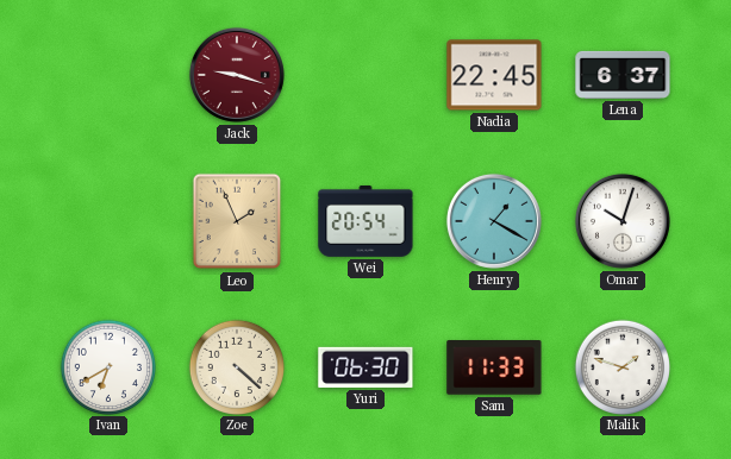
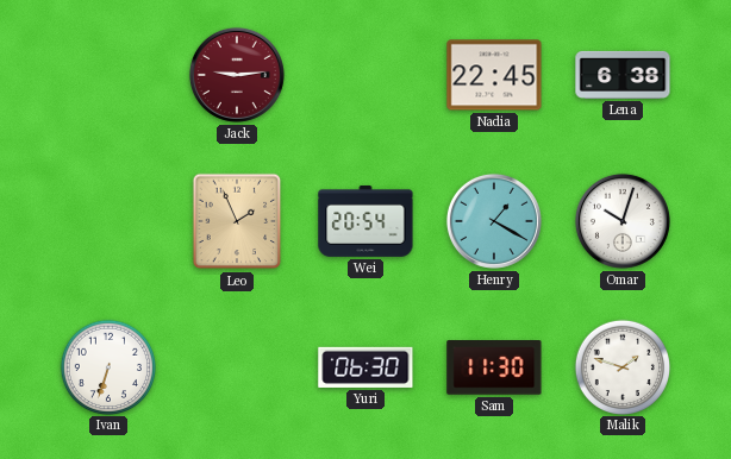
Jack: 9:18 -> 9:14
Lena: 6:37 -> 6:38
Ivan: 6:40 -> 6:33
Zoe: 4:22 -> none
Sam: 11:33 -> 11:30
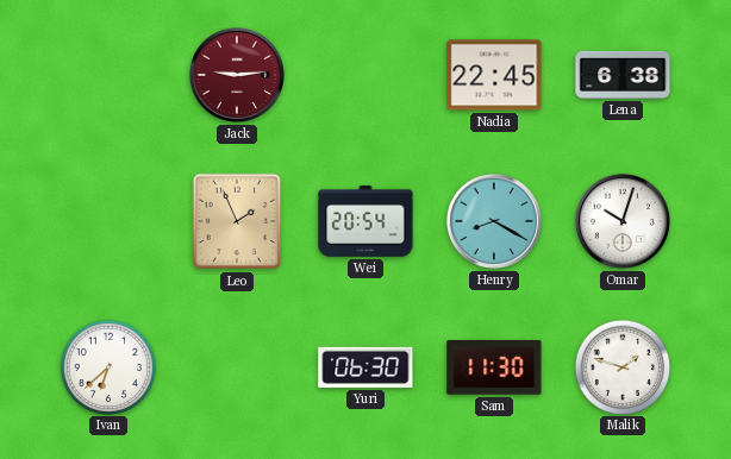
Henry: 1:20 -> 8:20
Ivan: 6:33 -> 6:38
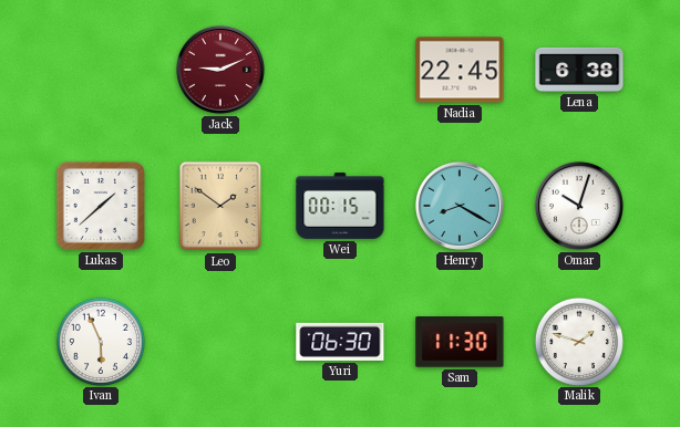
Jack: 9:14 -> 9:11
Lukas: none -> 1:38
Leo: 1:56 -> 1:51
Wei: 20:54 -> 00:15
Ivan: 6:38 -> 5:56
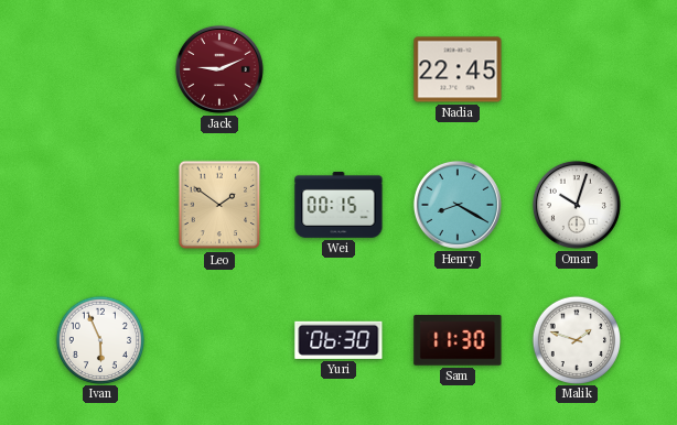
Lena: 6:38 -> none
Lukas: 1:38 -> none
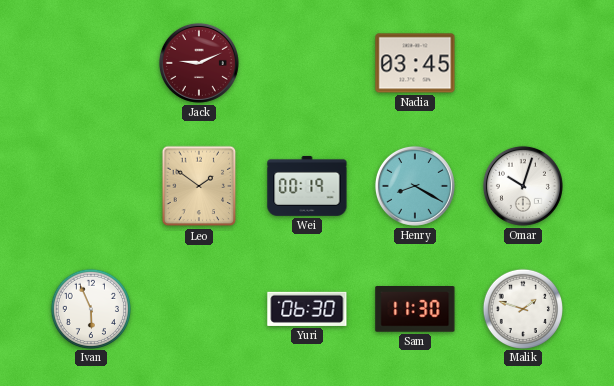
Nadia: 22:45 -> 03:45
Wei: 00:15 -> 00:19
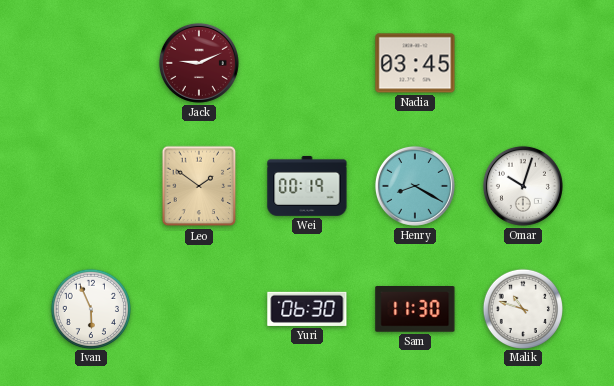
Malik: 1:48 -> 10:48
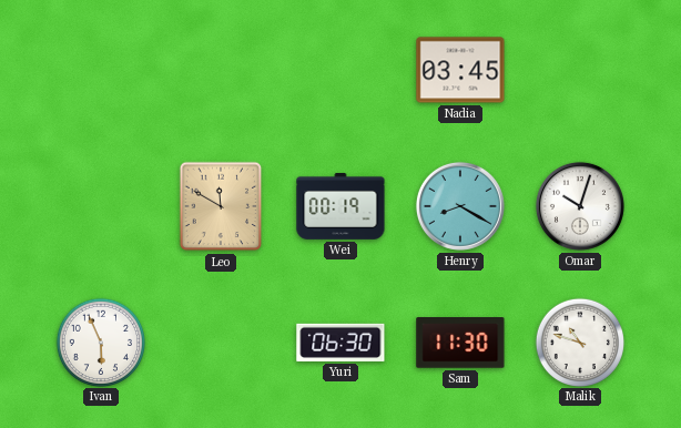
Jack: 9:11 -> none
Leo: 1:51 -> 11:50
